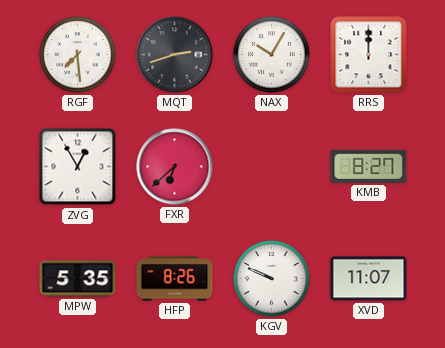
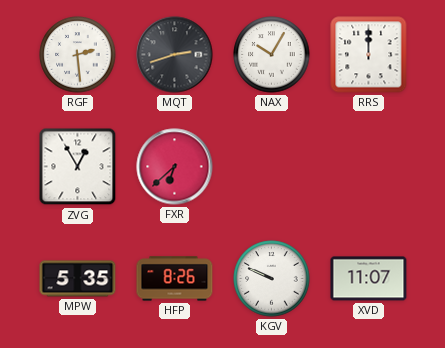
RGF: 7:29 -> 2:29
KMB: 8:27 -> none
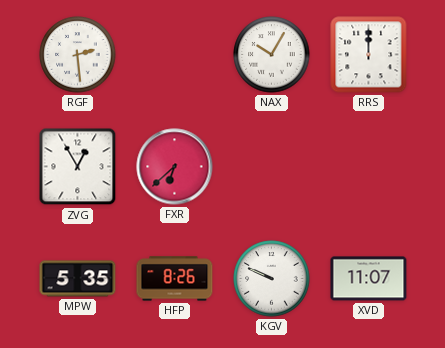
MQT: 2:42 -> none
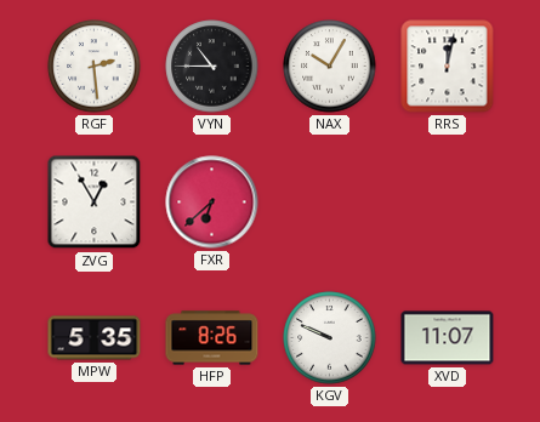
VYN: none -> 10:45
RRS: 12:00 -> 12:02
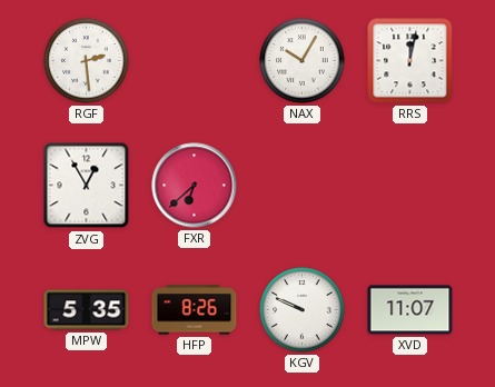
VYN: 10:45 -> none
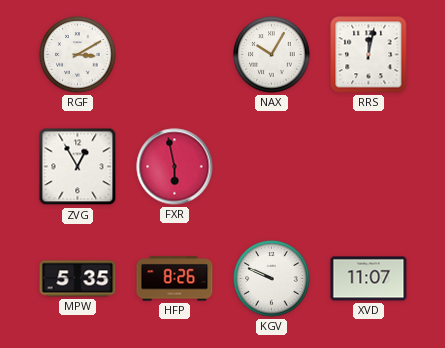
RGF: 2:29 -> 3:10
FXR: 6:38 -> 5:58
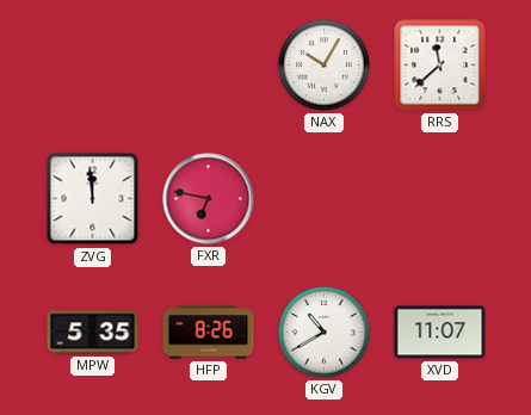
RGF: 3:10 -> none
RRS: 12:02 -> 11:38
ZVG: 12:55 -> 11:59
FXR: 5:58 -> 6:47
KGV: 9:49 -> 10:40
